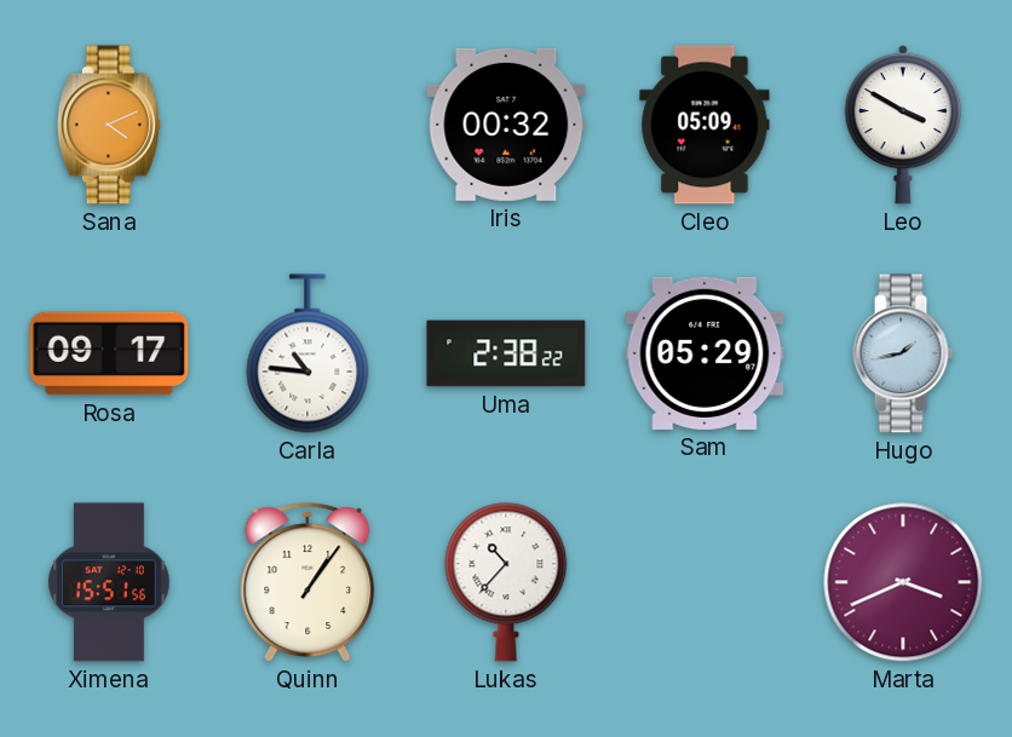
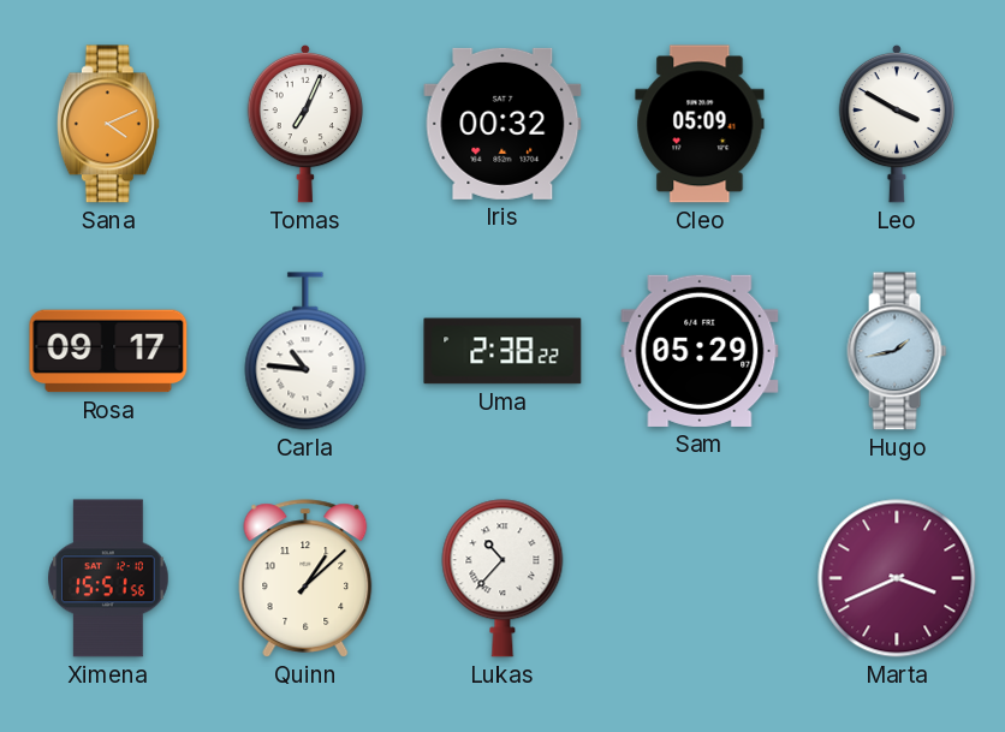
Tomas: none -> 7:04
Quinn: 1:06 -> 1:08
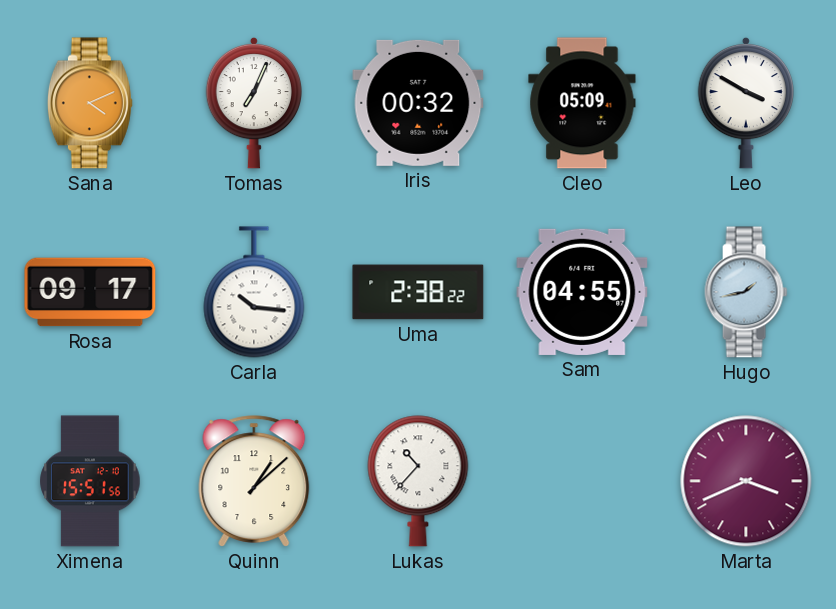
Carla: 10:46 -> 10:16
Sam: 05:29 -> 04:55
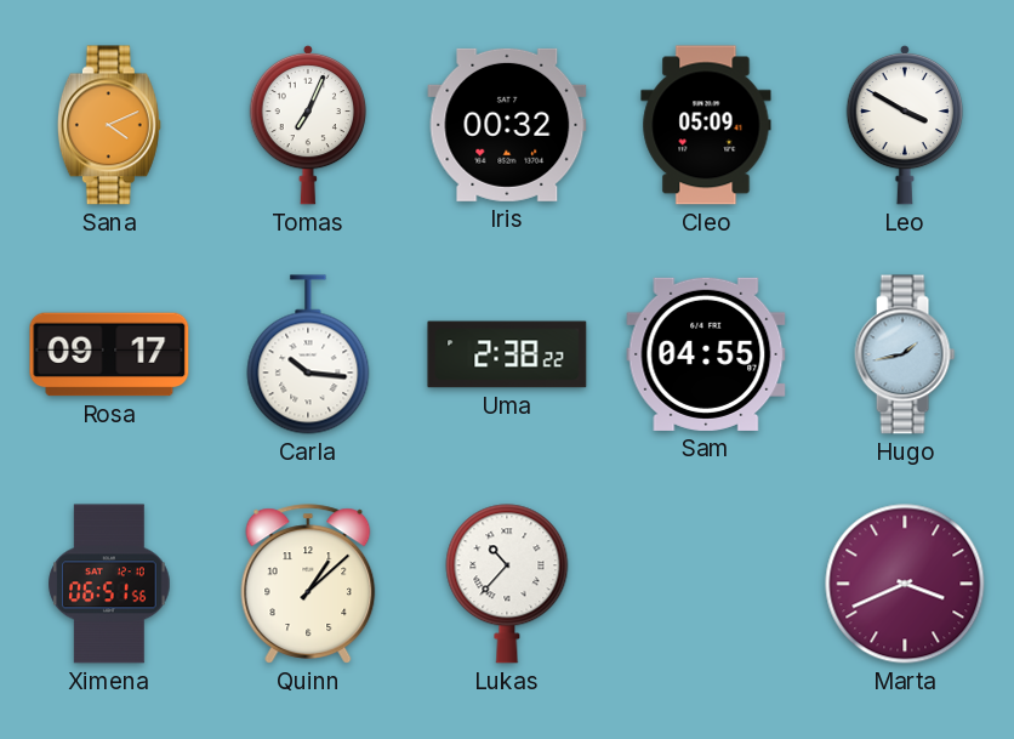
Ximena: 15:51 -> 06:51
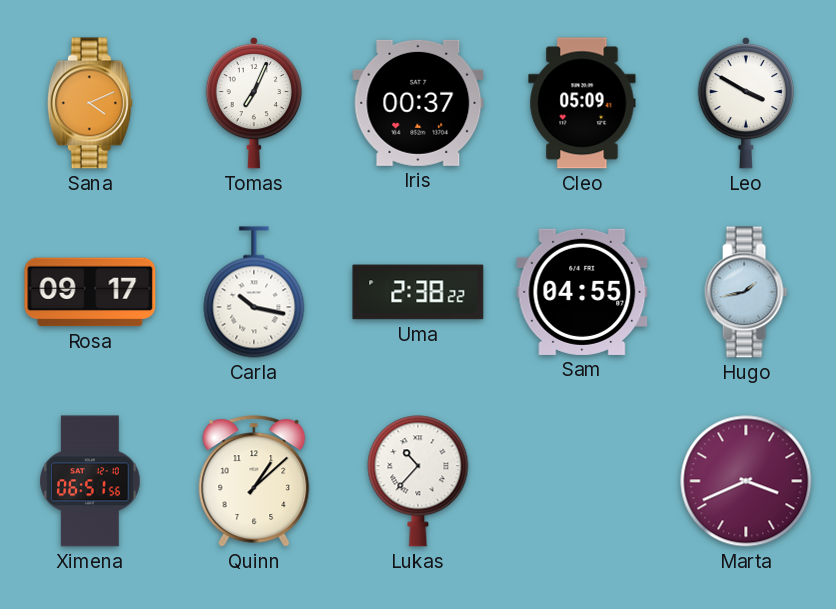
Iris: 00:32 -> 00:37
Carla: 10:16 -> 10:17
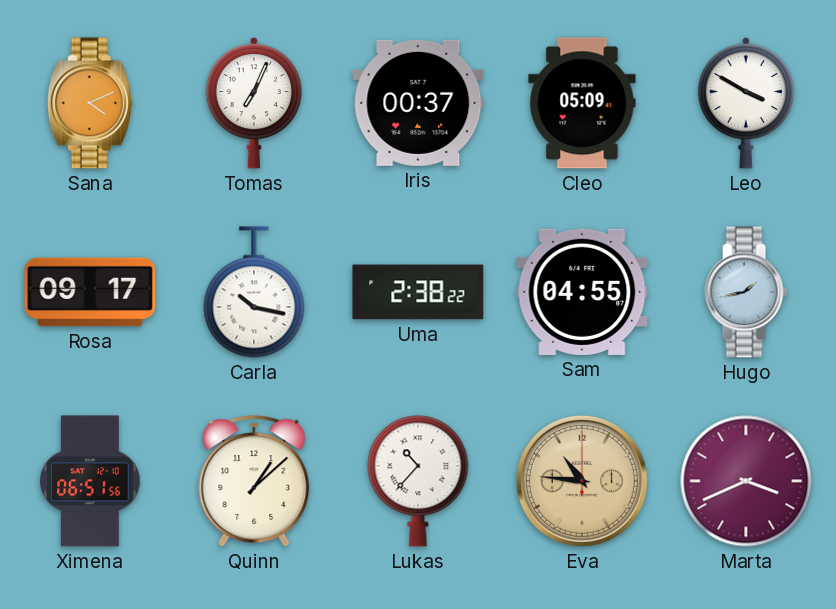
Eva: none -> 10:46
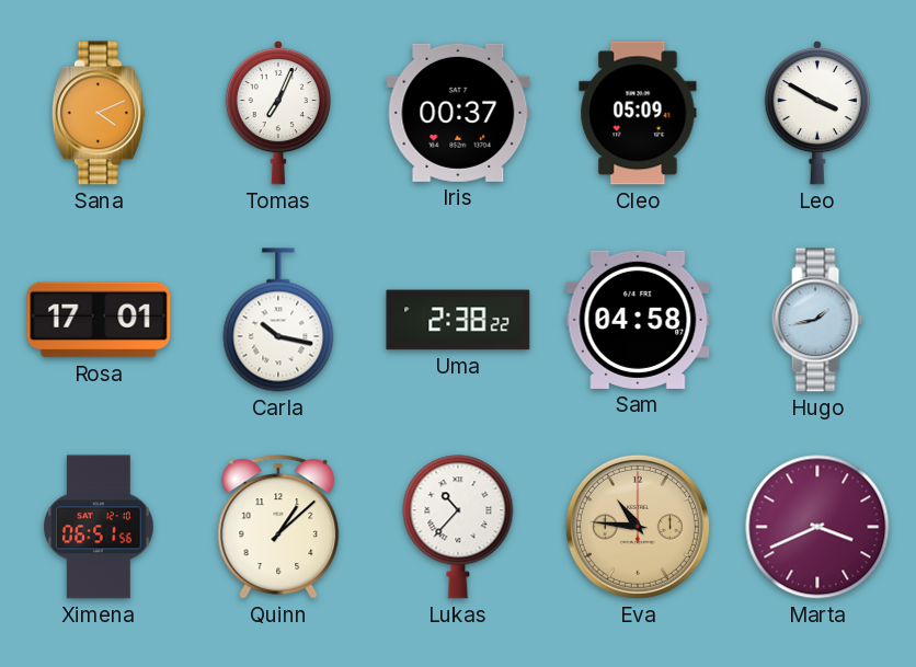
Rosa: 09:17 -> 17:01
Sam: 04:55 -> 04:58
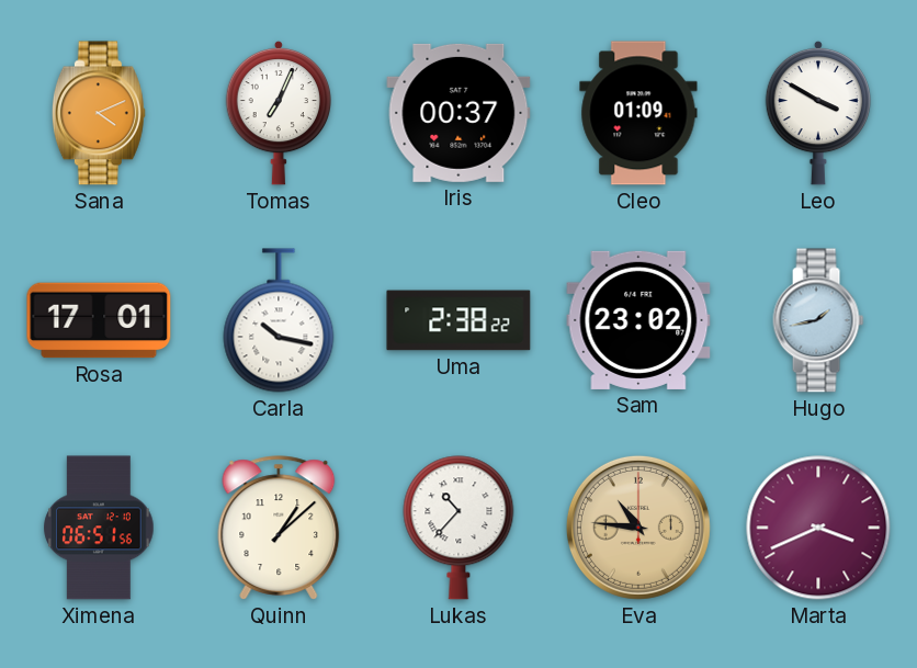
Cleo: 05:09 -> 01:09
Sam: 04:58 -> 23:02
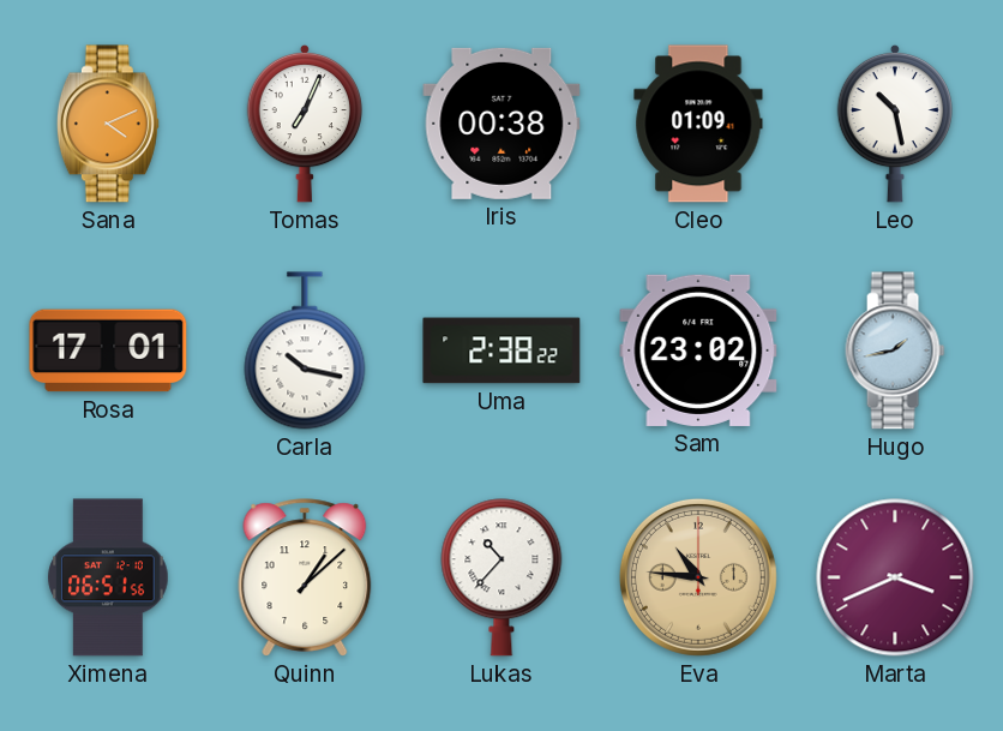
Iris: 00:37 -> 00:38
Leo: 3:50 -> 10:28
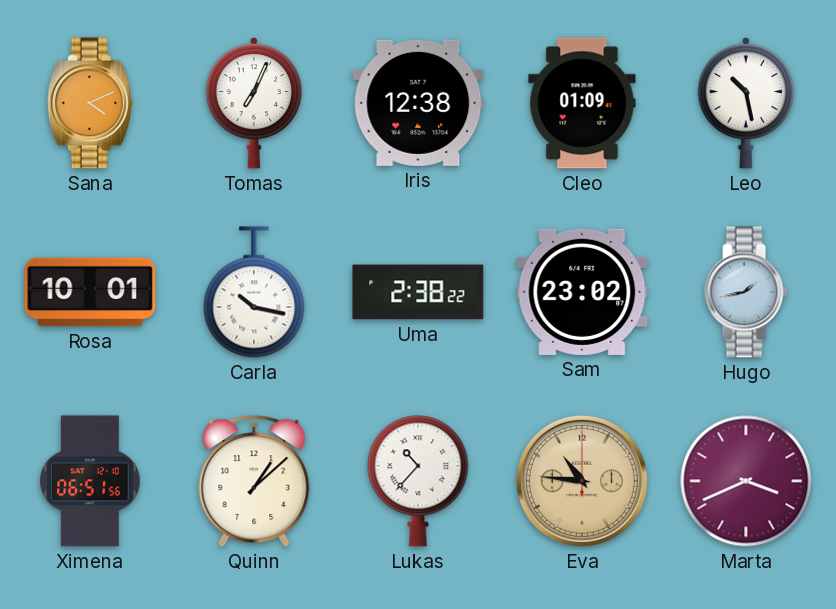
Iris: 00:38 -> 12:38
Rosa: 17:01 -> 10:01
